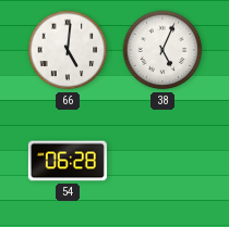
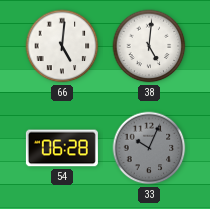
38: 5:04 -> 5:01
33: none -> 10:04
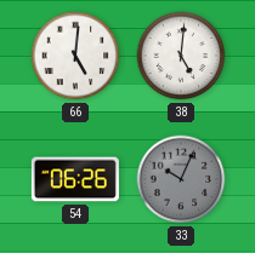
54: 06:28 -> 06:26
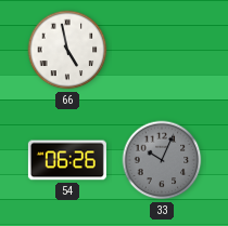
66: 5:01 -> 4:58
38: 5:01 -> none
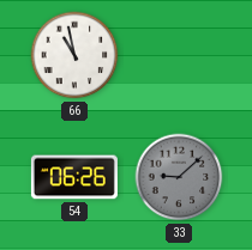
66: 4:58 -> 10:58
33: 10:04 -> 9:08
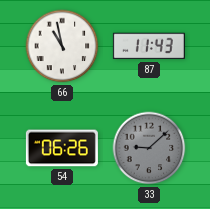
87: none -> 11:43
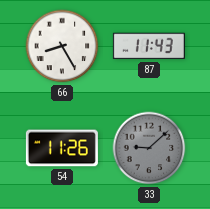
66: 10:58 -> 8:25
54: 06:26 -> 11:26
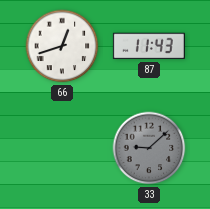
66: 8:25 -> 12:42
54: 11:26 -> none
